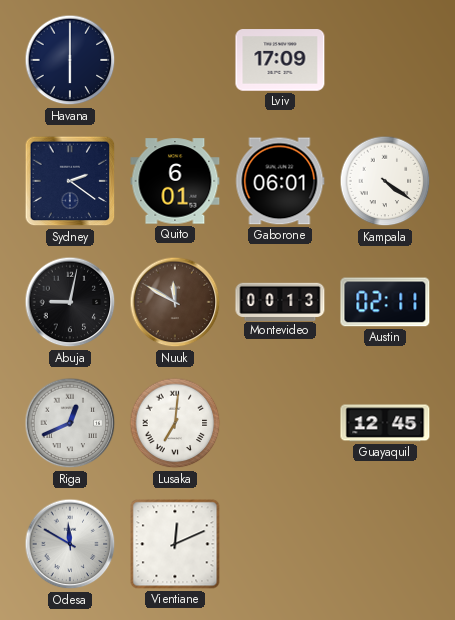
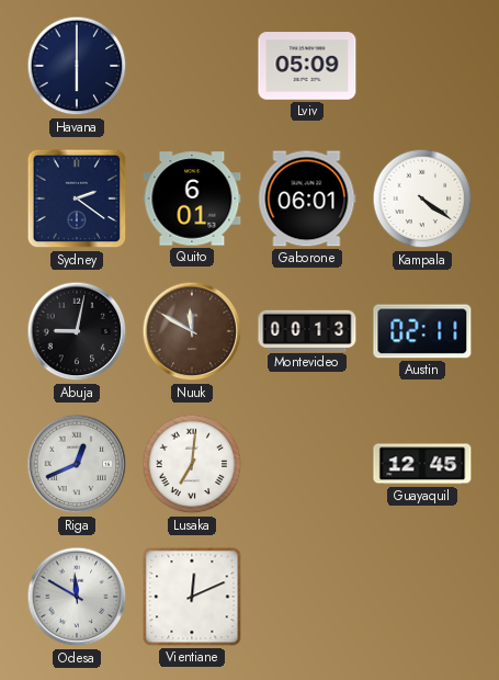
Lviv: 17:09 -> 05:09
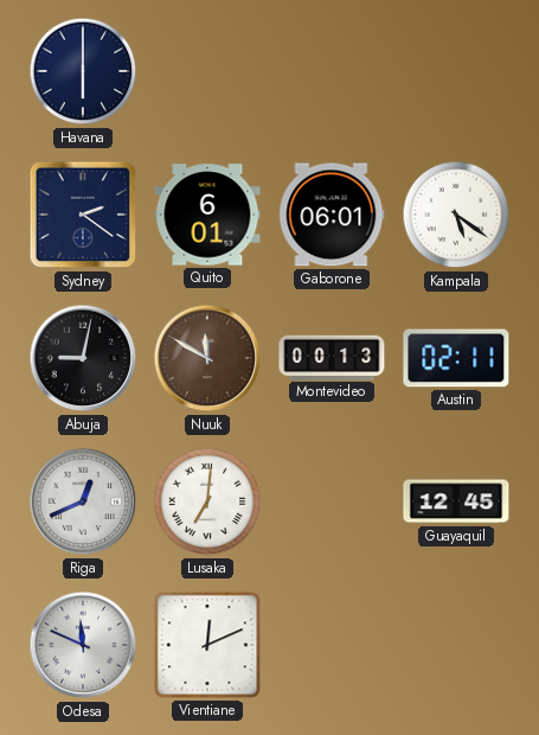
Lviv: 05:09 -> none
Kampala: 4:21 -> 5:21
Odesa: 11:50 -> 11:49
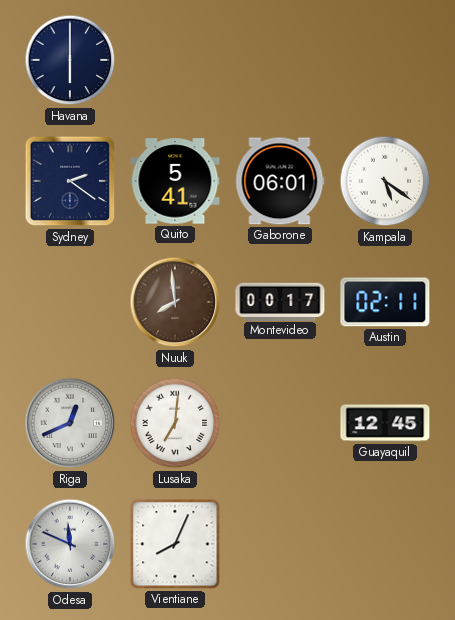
Quito: 6:01 -> 5:41
Abuja: 9:02 -> none
Nuuk: 11:50 -> 7:59
Montevideo: 00:13 -> 00:17
Vientiane: 12:11 -> 8:04
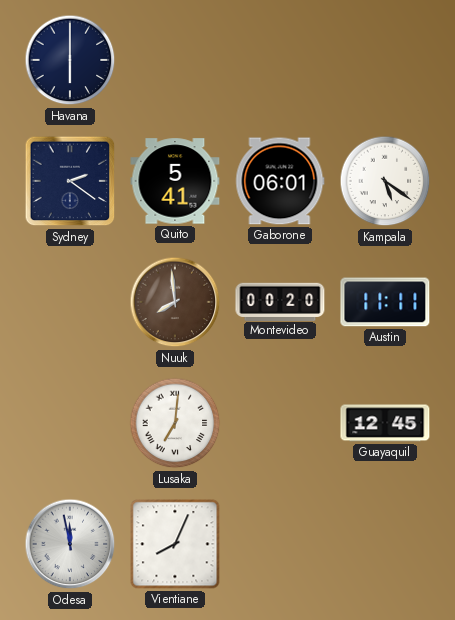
Montevideo: 00:17 -> 00:20
Austin: 02:11 -> 11:11
Riga: 12:41 -> none
Odesa: 11:49 -> 11:58
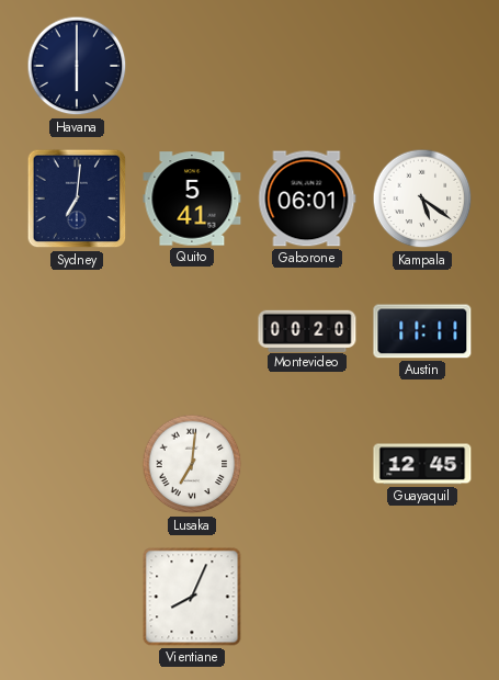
Sydney: 2:21 -> 7:01
Nuuk: 7:59 -> none
Odesa: 11:58 -> none
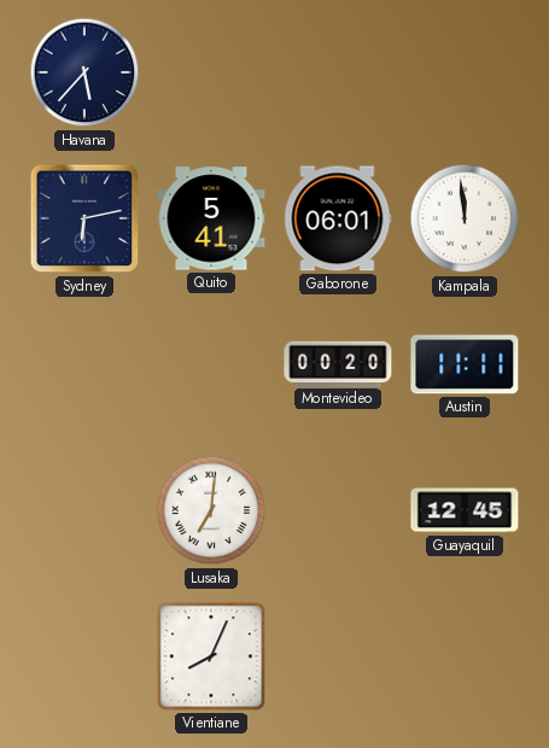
Havana: 6:00 -> 5:37
Sydney: 7:01 -> 6:13
Kampala: 5:21 -> 11:59
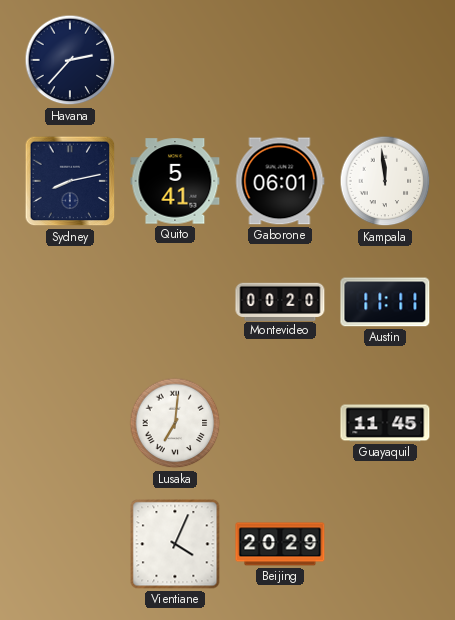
Havana: 5:37 -> 2:37
Sydney: 6:13 -> 8:13
Guayaquil: 12:45 -> 11:45
Vientiane: 8:04 -> 4:04
Beijing: none -> 20:29
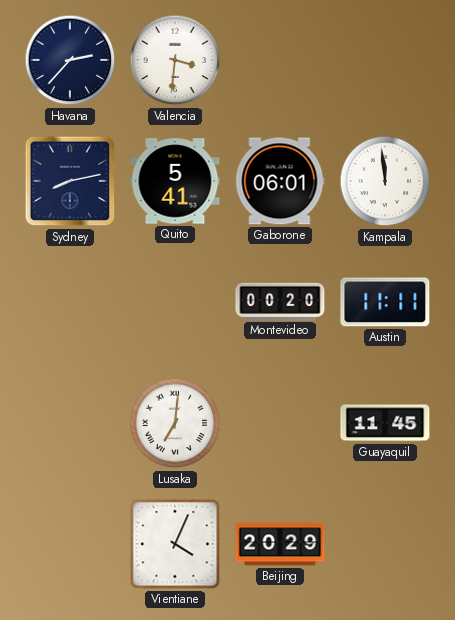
Valencia: none -> 3:31
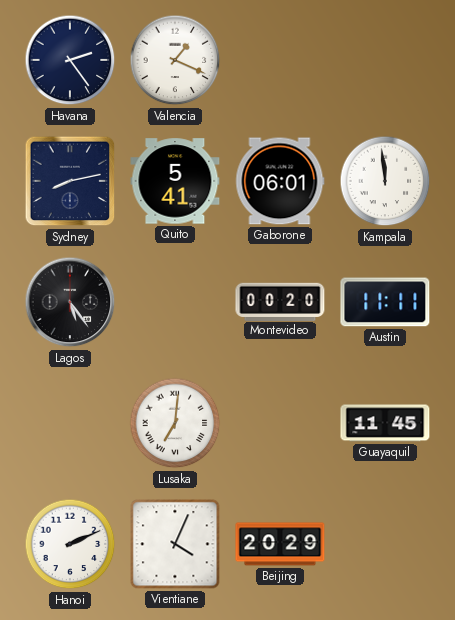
Havana: 2:37 -> 2:24
Valencia: 3:31 -> 1:19
Lagos: none -> 5:24
Hanoi: none -> 2:11
